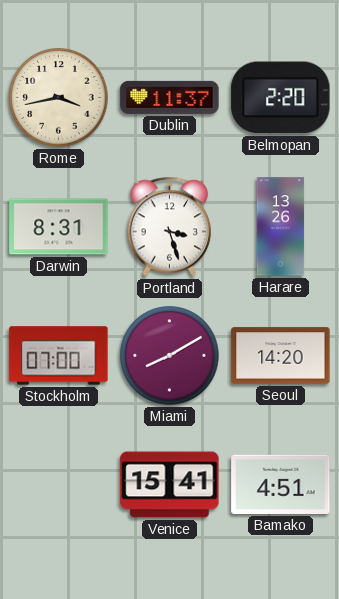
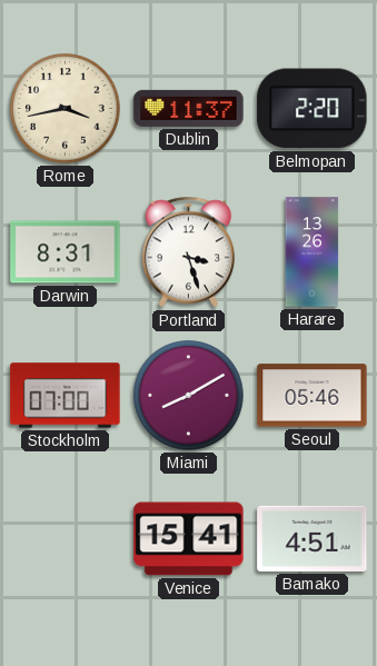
Seoul: 14:20 -> 05:46
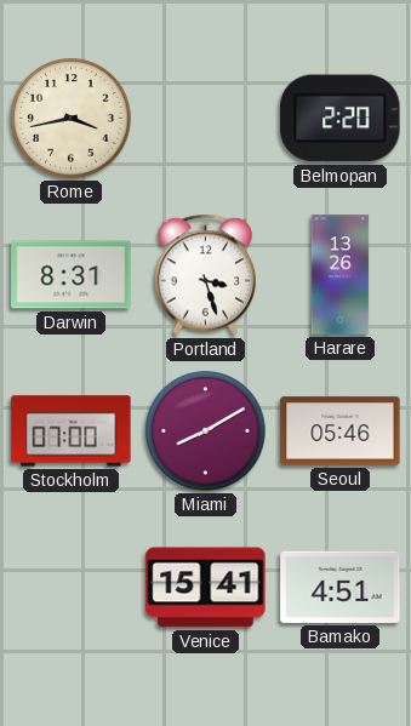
Dublin: 11:37 -> none
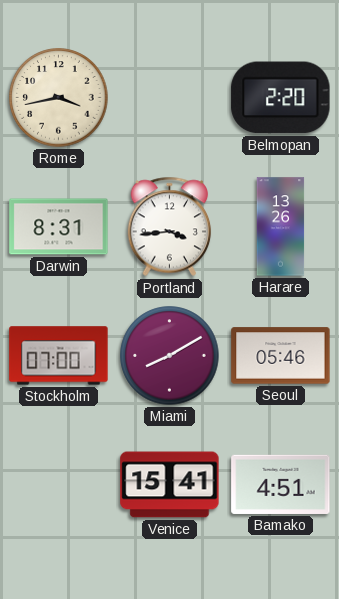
Portland: 3:27 -> 3:44
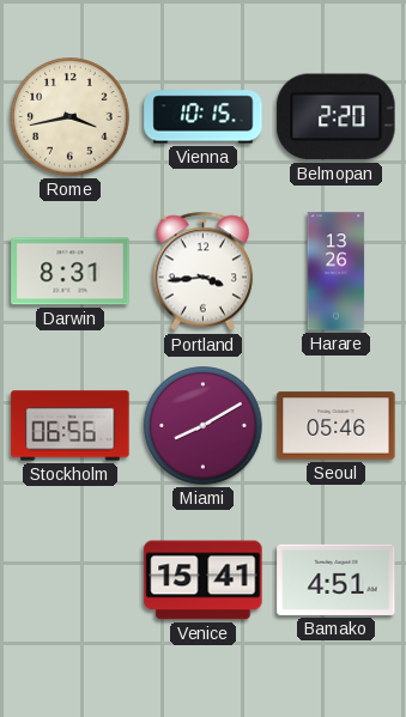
Vienna: none -> 10:15
Stockholm: 07:00 -> 06:56
